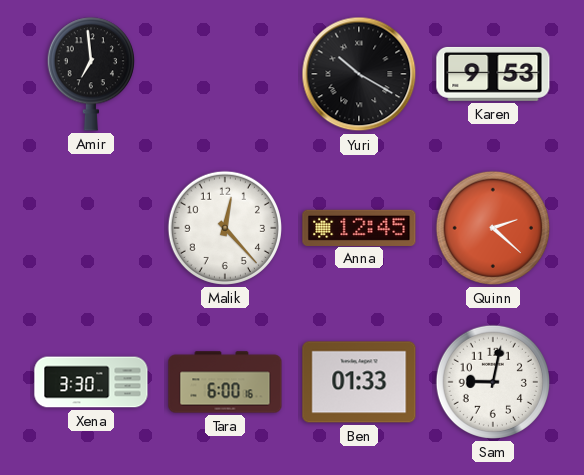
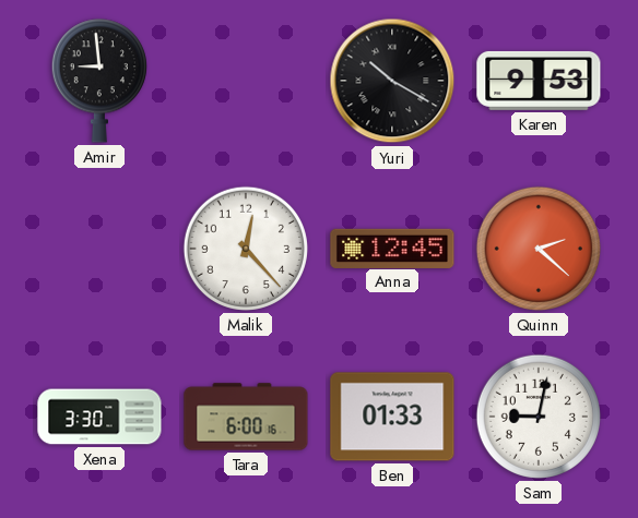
Amir: 6:59 -> 8:59
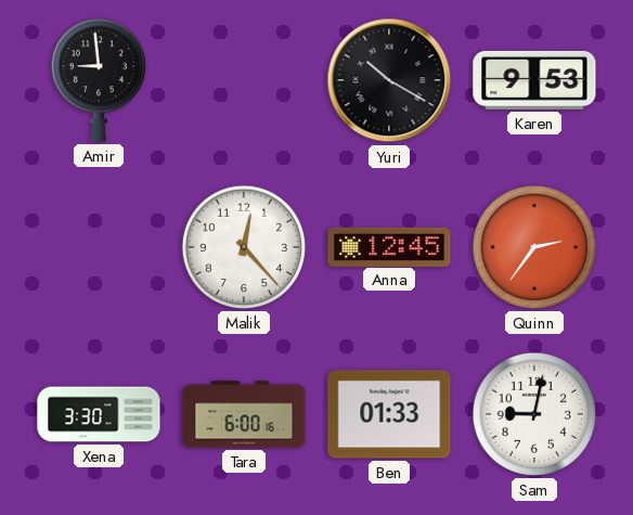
Quinn: 2:22 -> 2:36
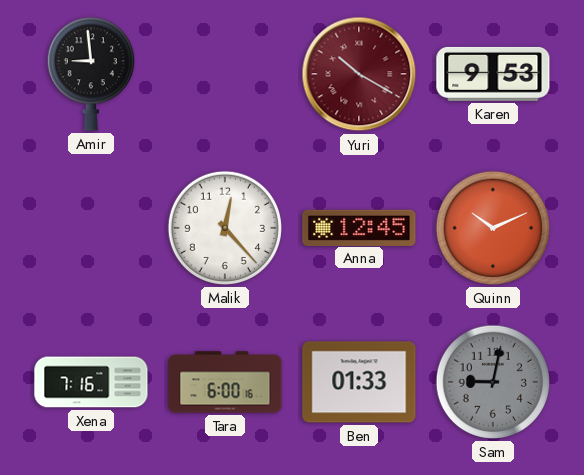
Yuri dial: black -> burgundy
Quinn: 2:36 -> 10:11
Xena: 3:30 -> 7:16
Sam dial: white -> grey
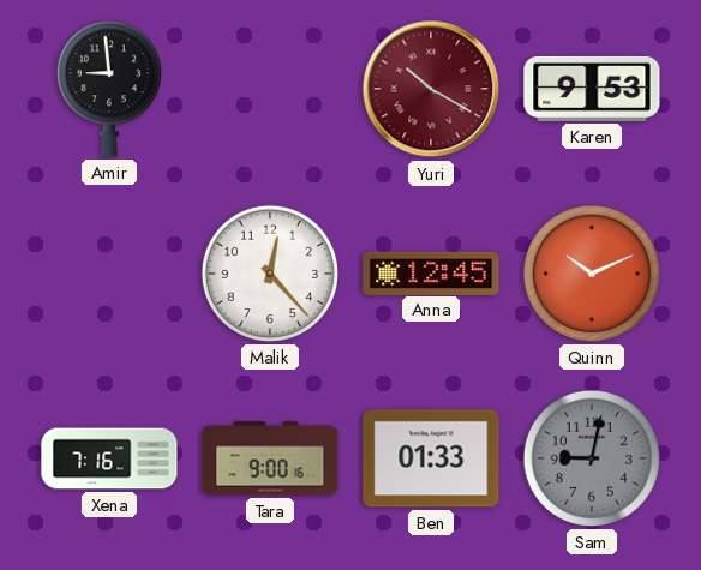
Tara: 6:00 -> 9:00
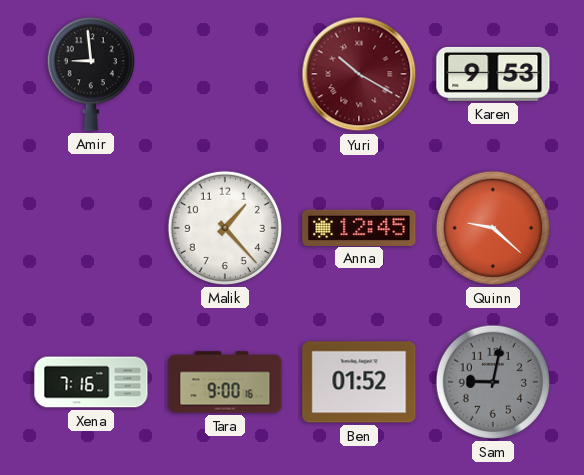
Malik: 12:23 -> 1:23
Quinn: 10:11 -> 9:22
Ben: 01:33 -> 01:52
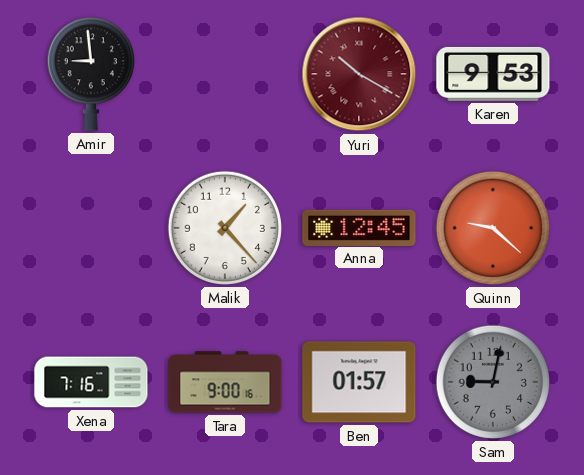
Ben: 01:52 -> 01:57
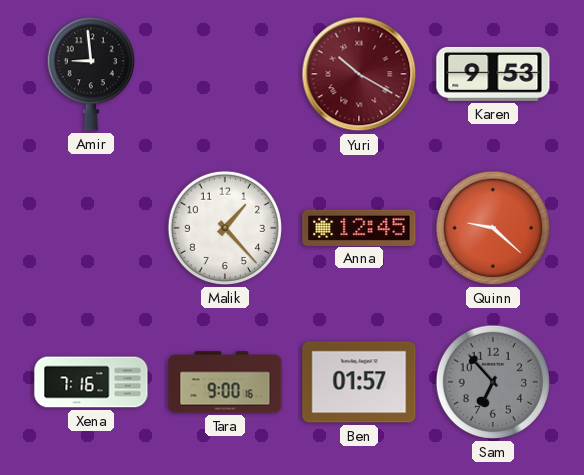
Sam: 9:02 -> 6:53
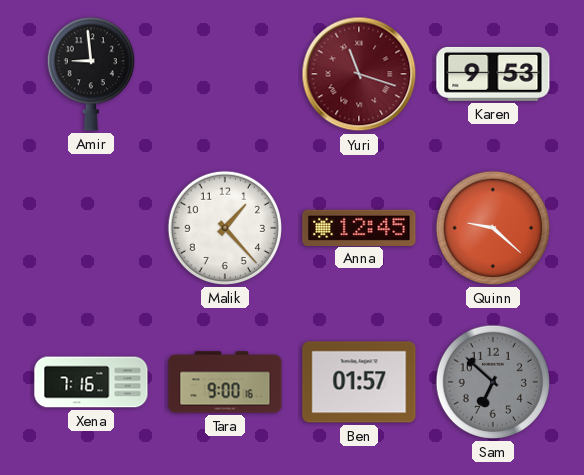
Yuri: 10:20 -> 11:18
Sam: 6:53 -> 6:52
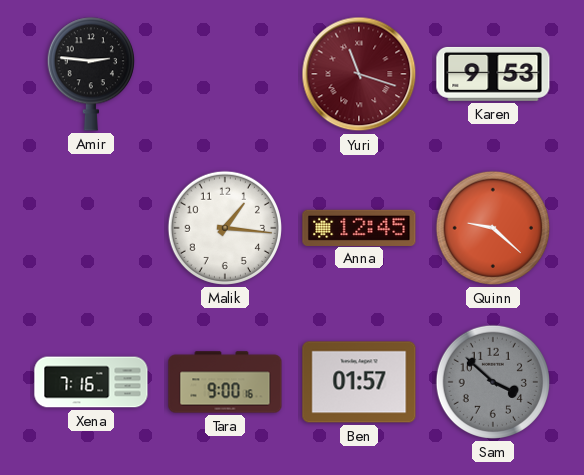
Amir: 8:59 -> 2:46
Malik: 1:23 -> 1:16
Sam: 6:52 -> 3:52
